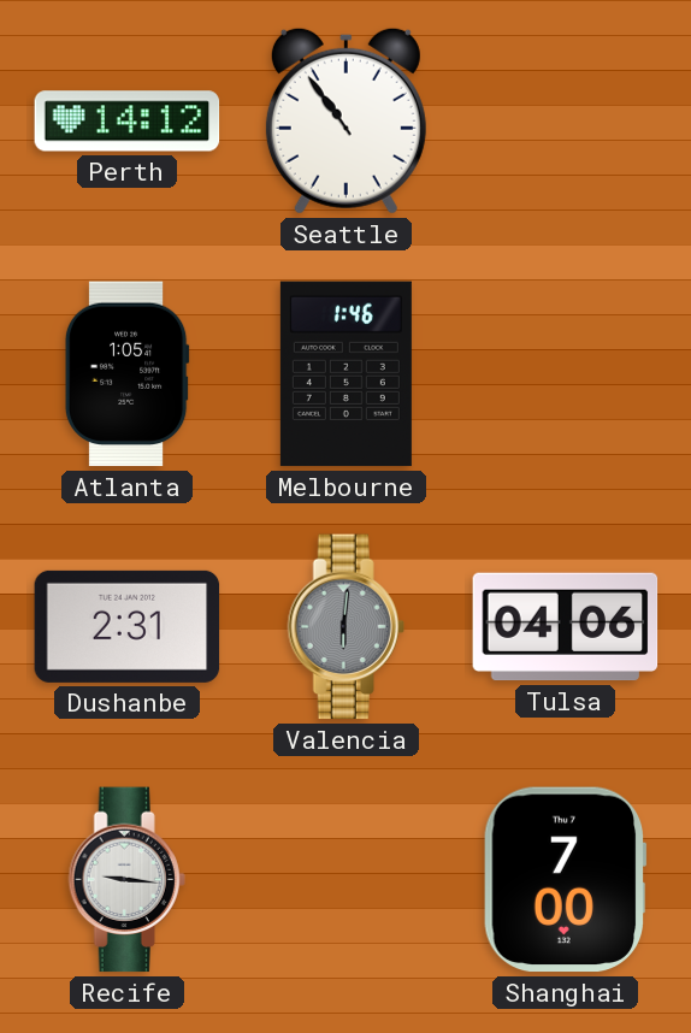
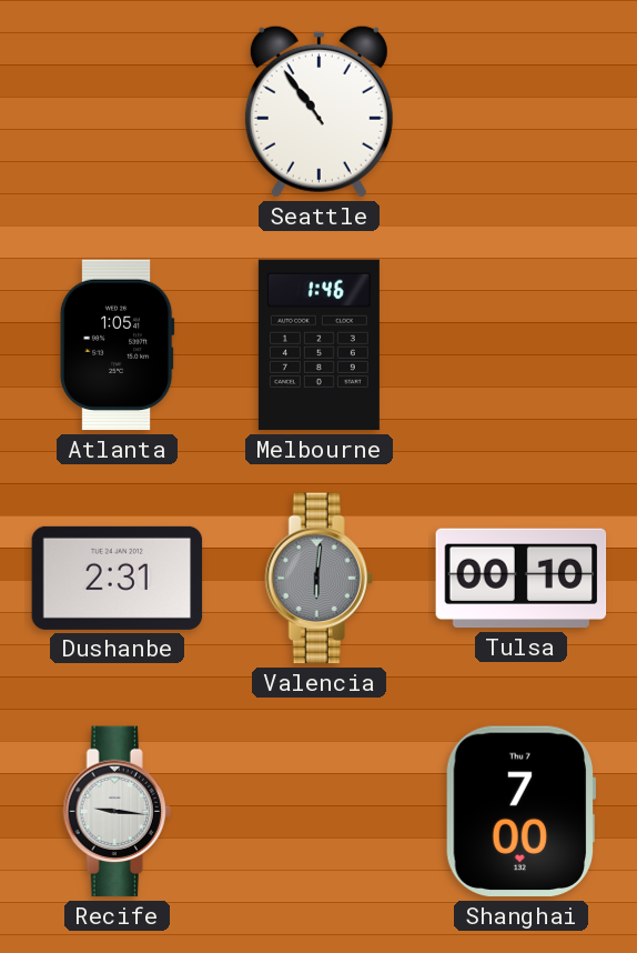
Perth: 14:12 -> none
Tulsa: 04:06 -> 00:10
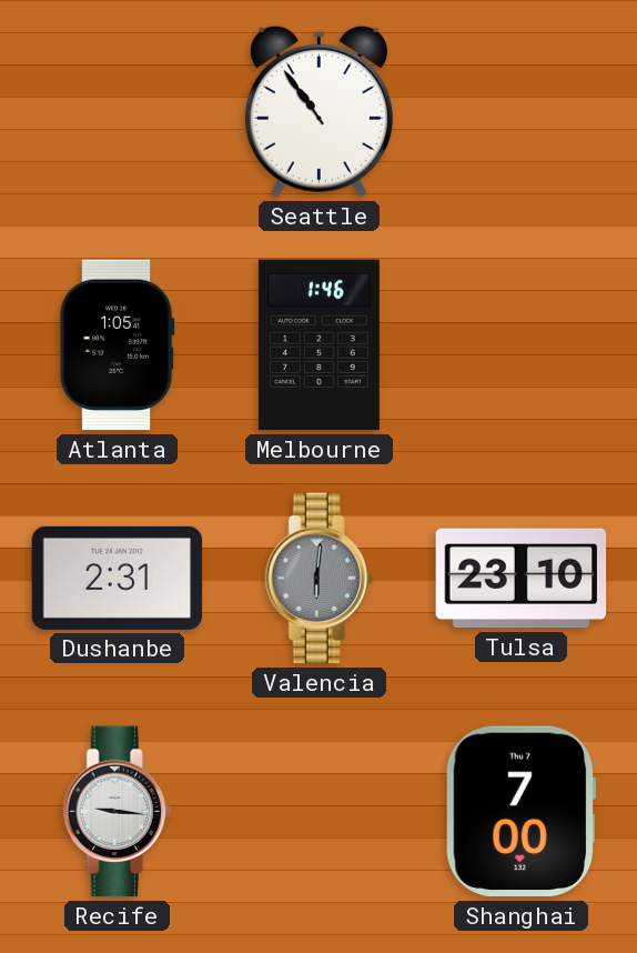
Tulsa: 00:10 -> 23:10
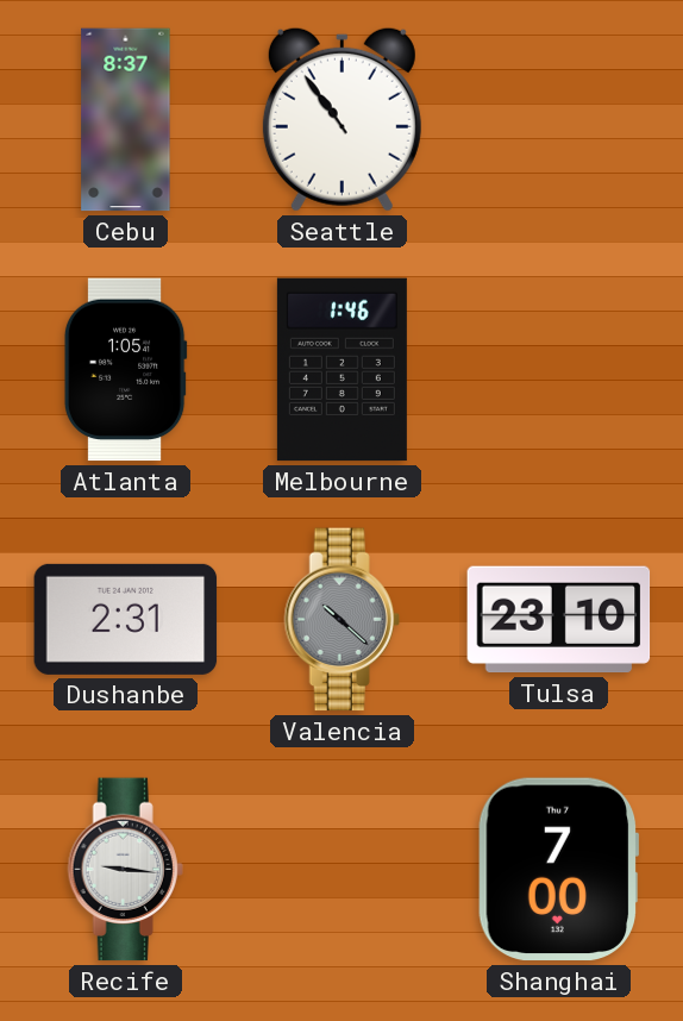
Cebu: none -> 8:37
Valencia: 6:01 -> 10:22
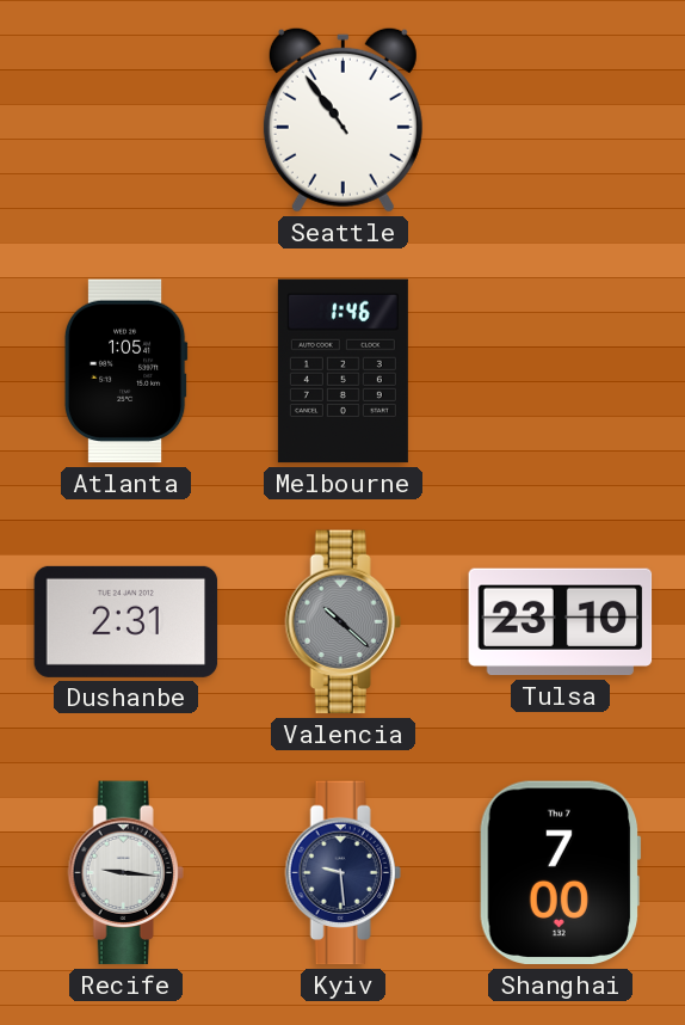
Cebu: 8:37 -> none
Kyiv: none -> 9:29
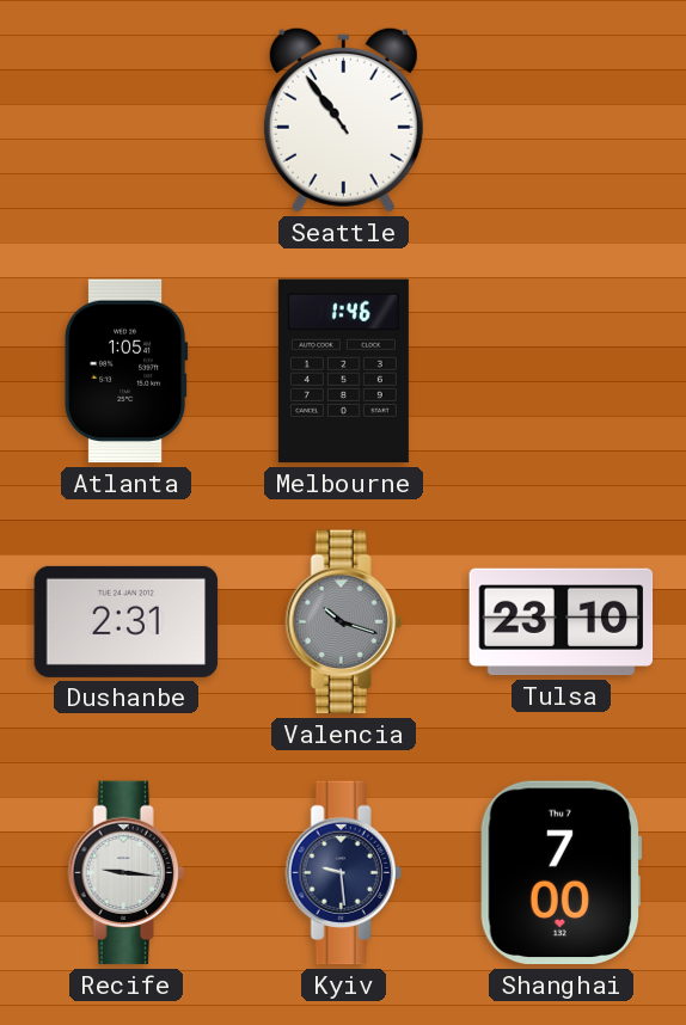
Valencia: 10:22 -> 10:18
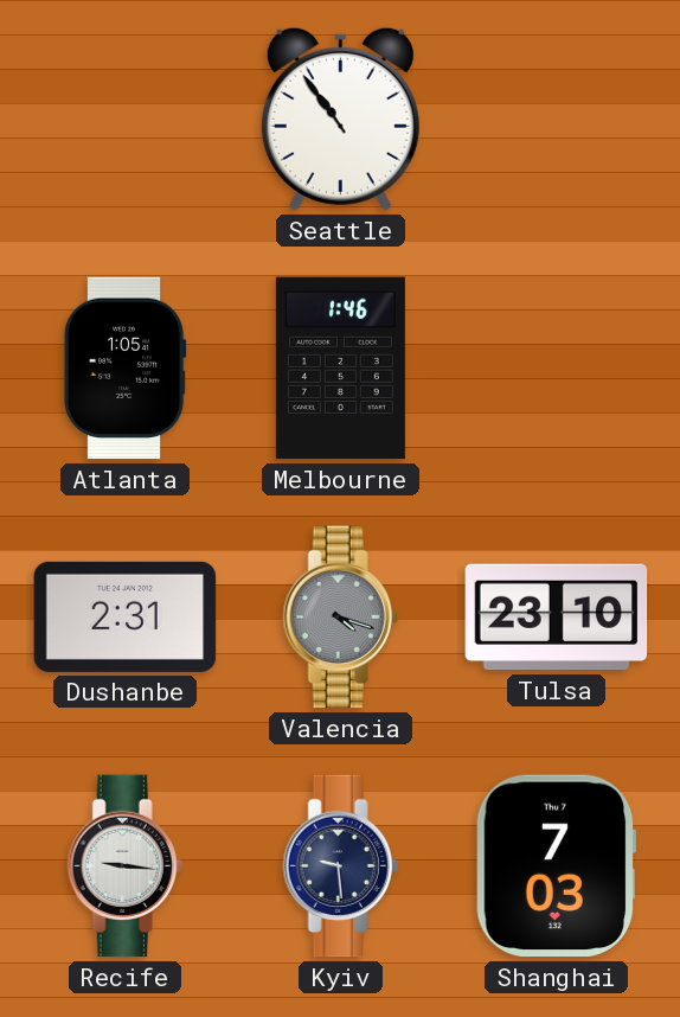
Valencia: 10:18 -> 4:18
Shanghai: 7:00 -> 7:03
